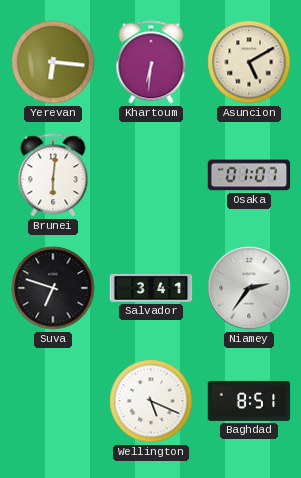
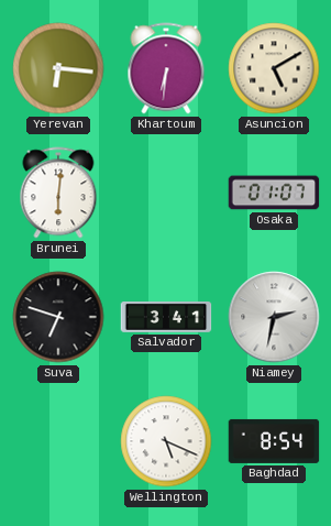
Niamey: 2:36 -> 2:32
Baghdad: 8:51 -> 8:54
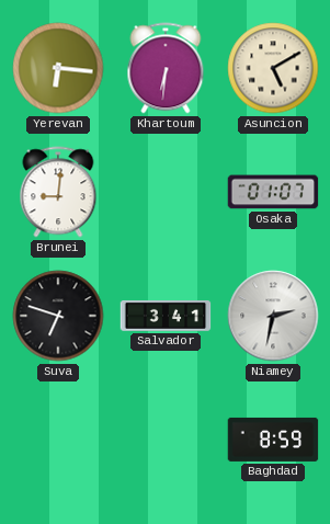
Brunei: 6:01 -> 9:01
Wellington: 5:19 -> none
Baghdad: 8:54 -> 8:59
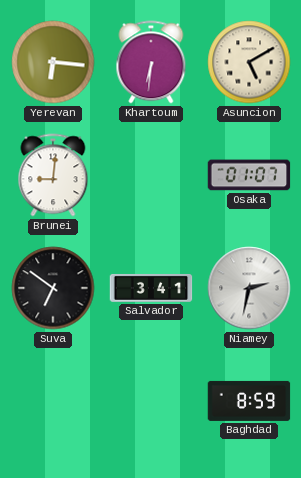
Suva: 6:48 -> 6:51
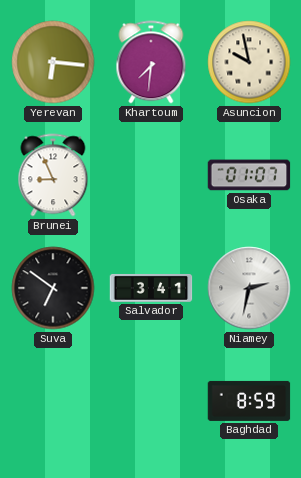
Khartoum: 6:31 -> 7:31
Asuncion: 5:10 -> 9:58
Brunei: 9:01 -> 8:56
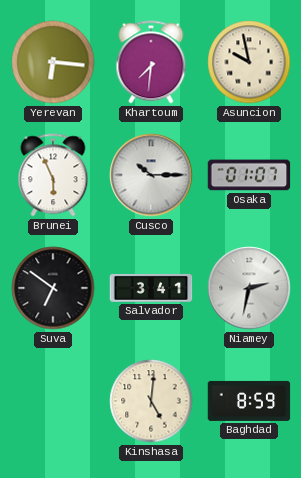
Brunei: 8:56 -> 5:56
Cusco: none -> 10:15
Kinshasa: none -> 5:01
